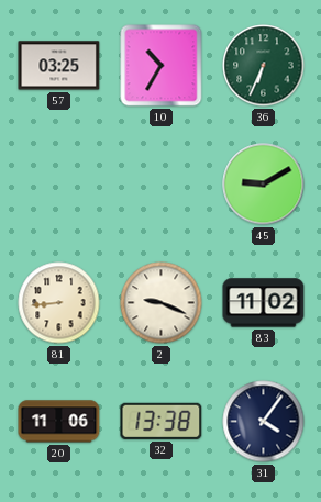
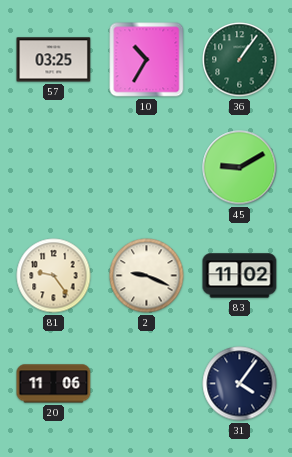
36: 6:34 -> 1:06
81: 8:44 -> 9:24
32: 13:38 -> none
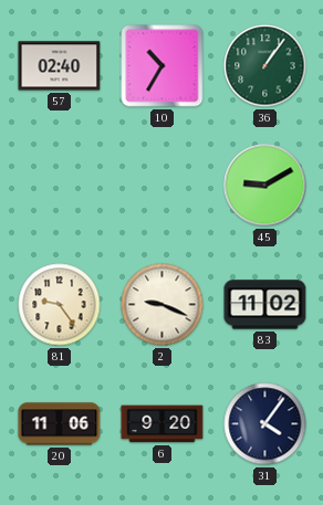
57: 03:25 -> 02:40
6: none -> 9:20
